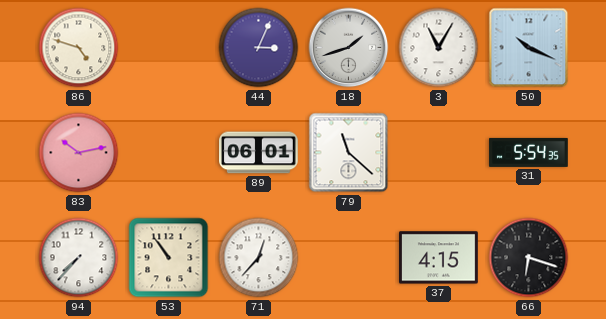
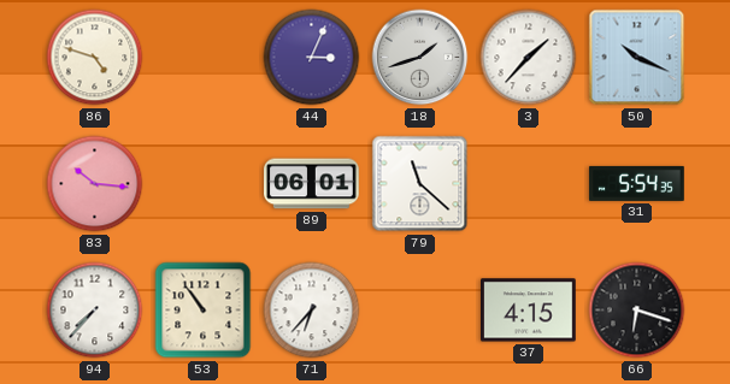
3: 11:05 -> 1:37
83: 10:13 -> 10:16
71: 12:37 -> 6:37
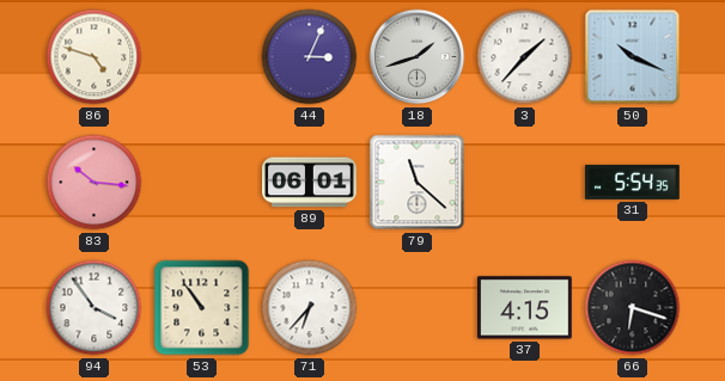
94: 7:37 -> 3:54
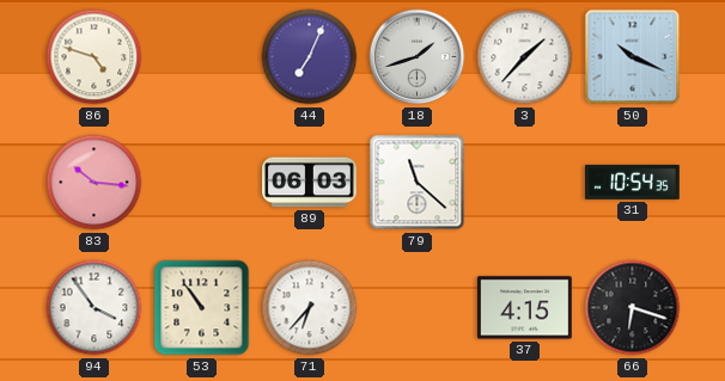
44: 3:04 -> 7:04
89: 06:01 -> 06:03
31: 5:54 -> 10:54
